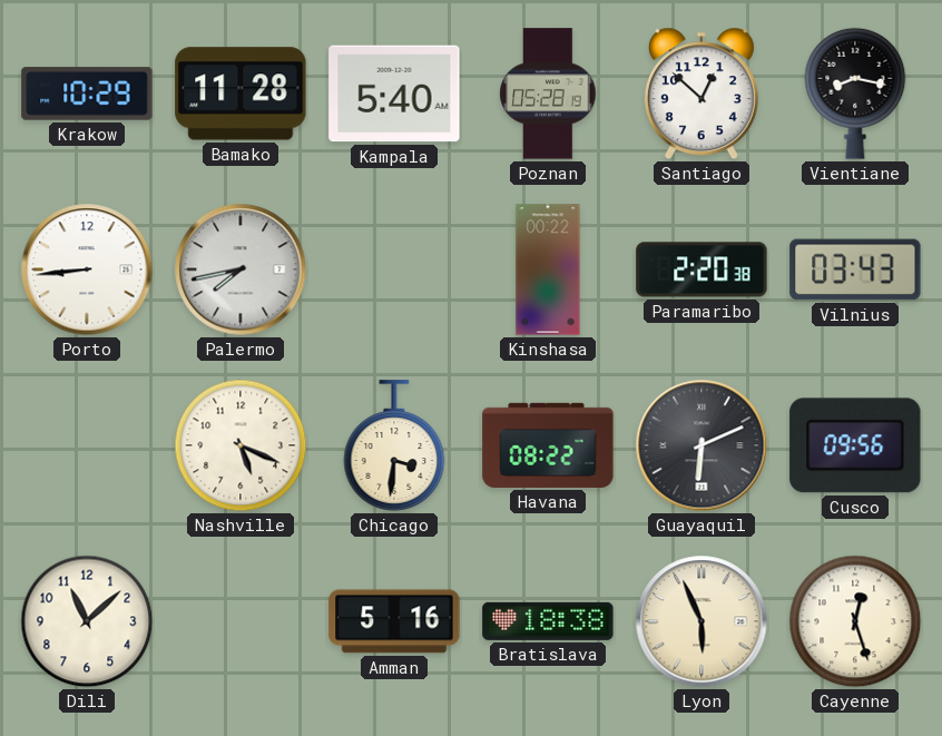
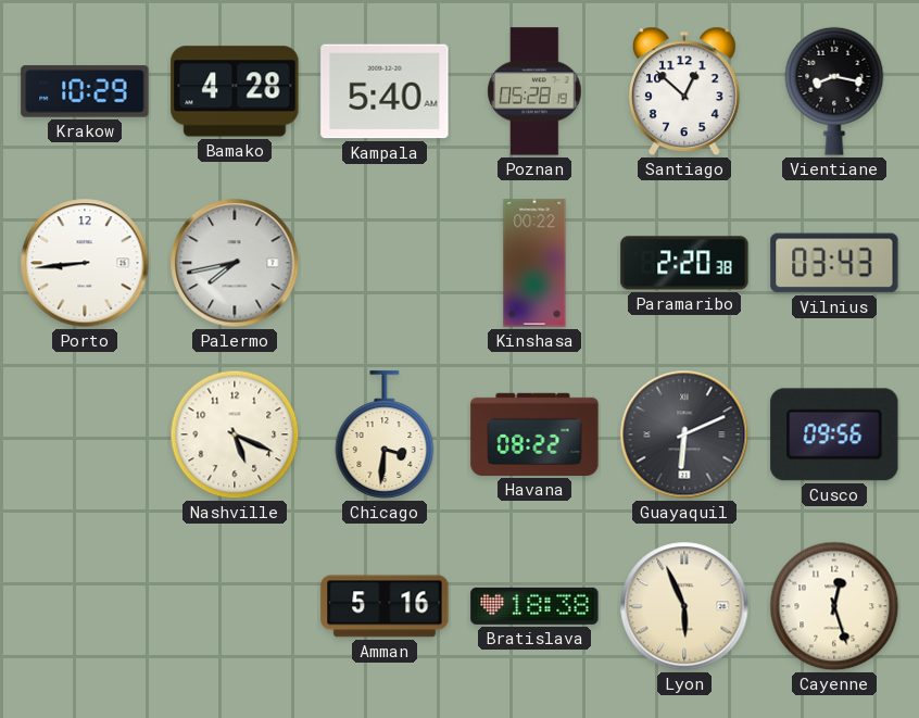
Bamako: 11:28 -> 4:28
Dili: 11:08 -> none
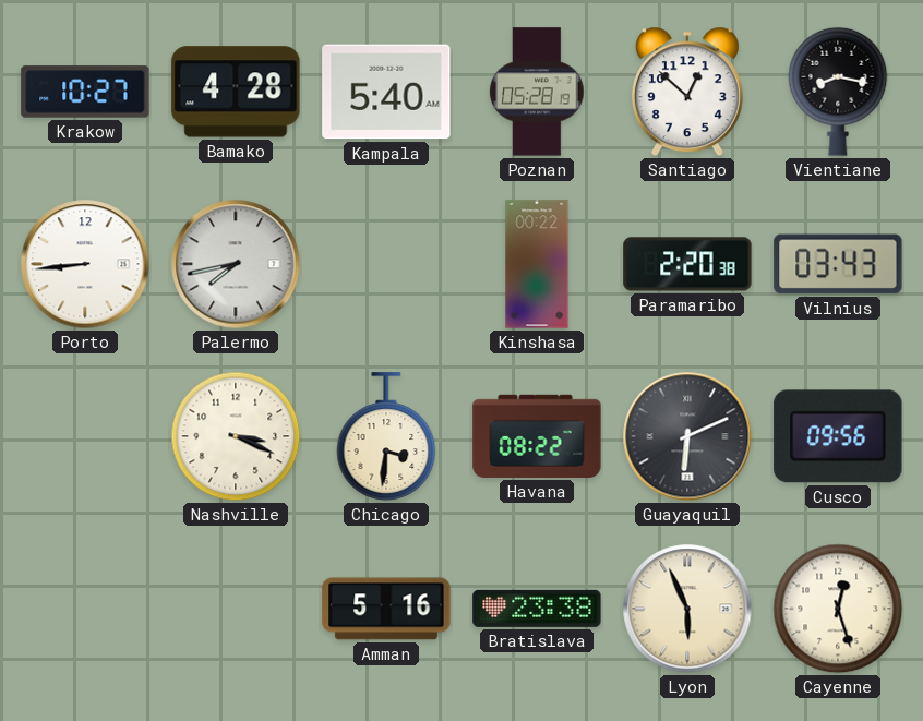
Krakow: 10:29 -> 10:27
Nashville: 5:19 -> 3:19
Bratislava: 18:38 -> 23:38
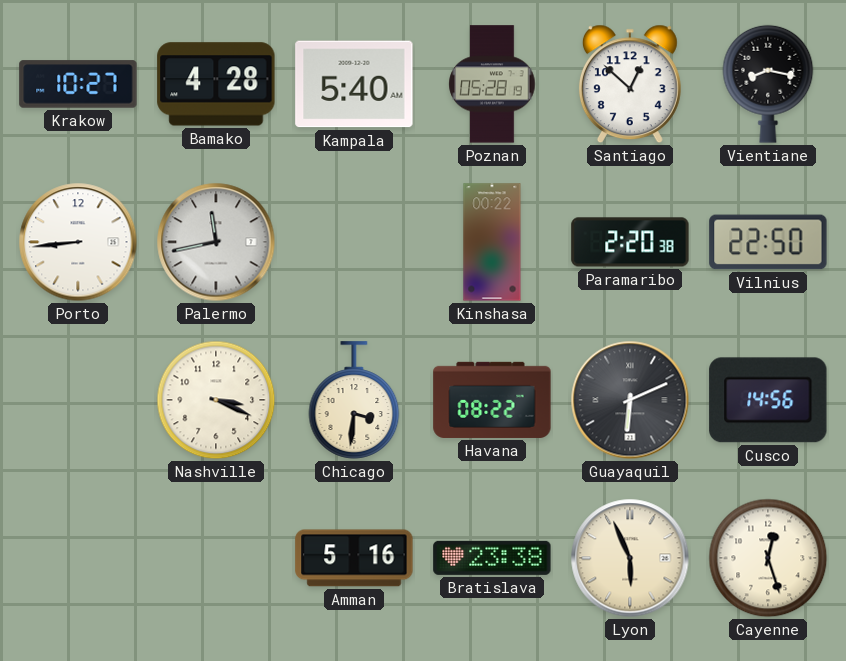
Palermo: 7:43 -> 11:43
Vilnius: 03:43 -> 22:50
Cusco: 09:56 -> 14:56
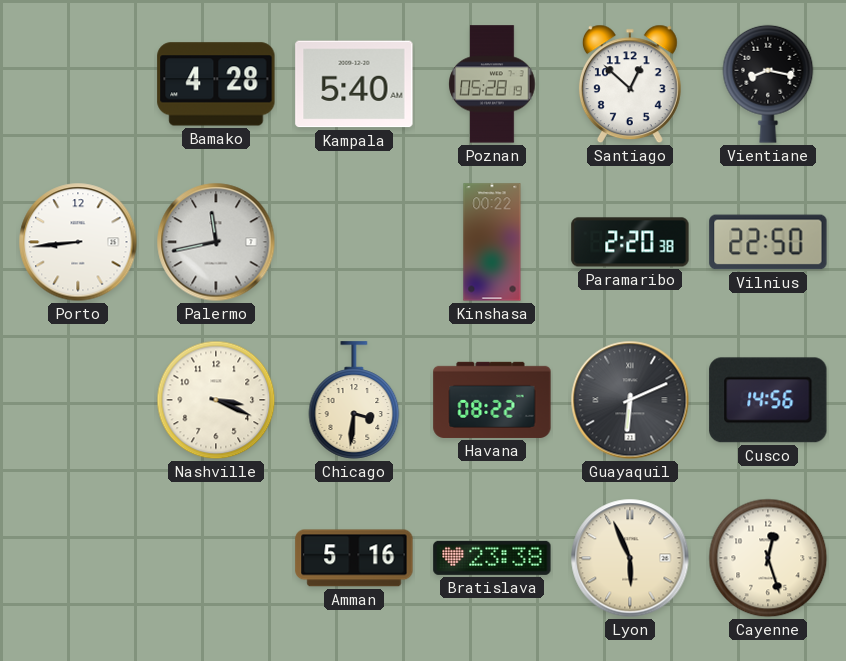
Krakow: 10:27 -> none
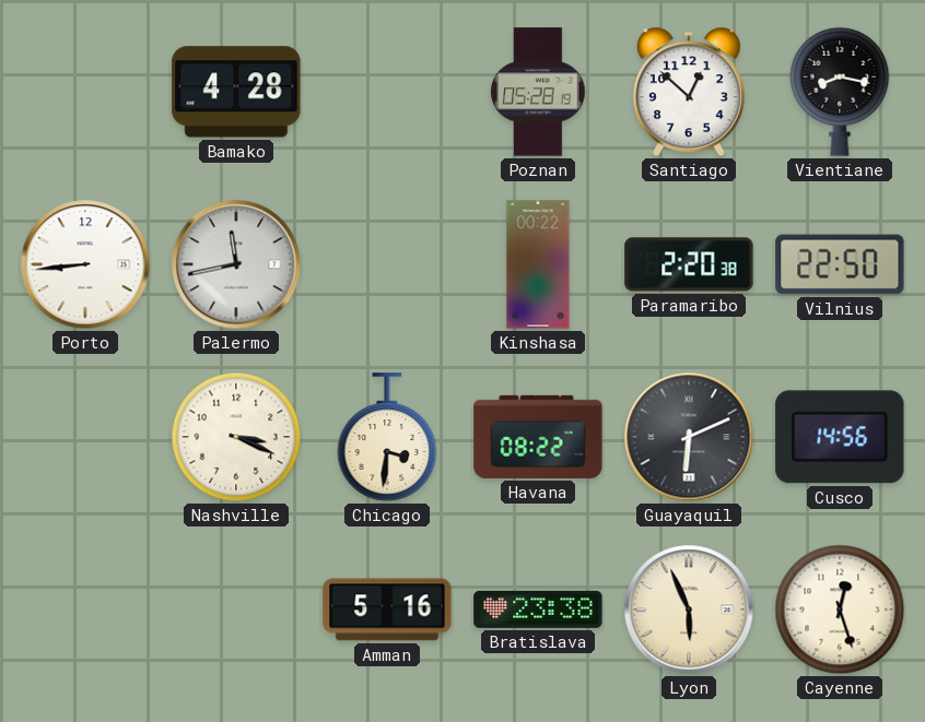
Kampala: 5:40 -> none
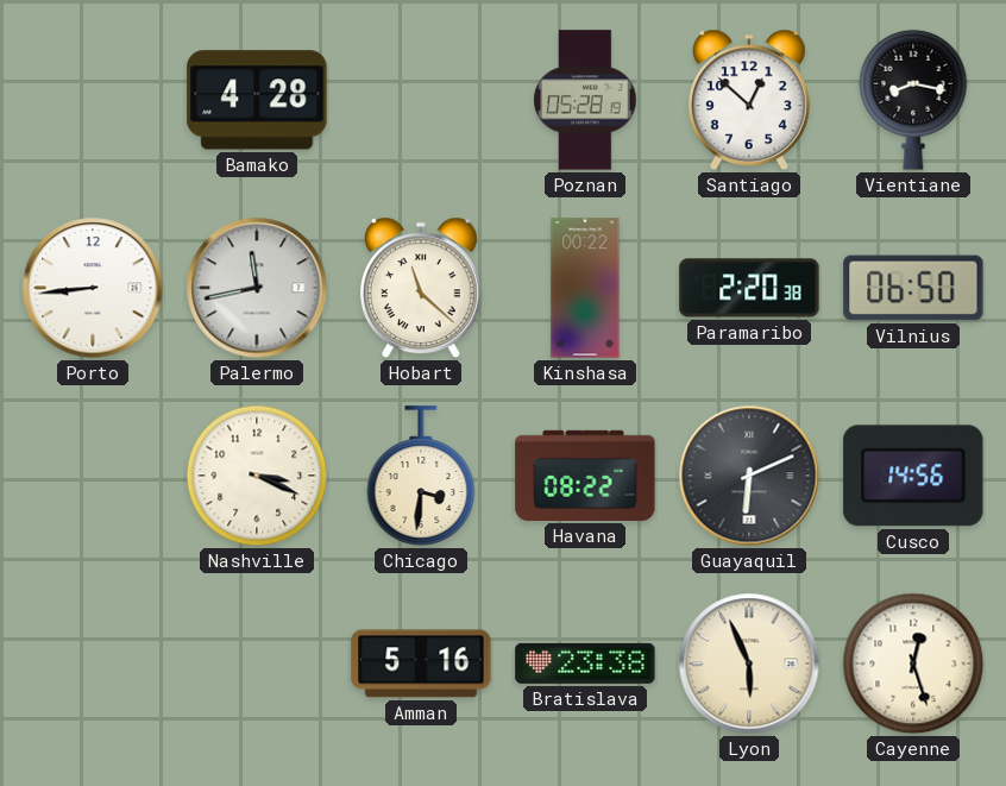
Hobart: none -> 11:22
Vilnius: 22:50 -> 06:50
